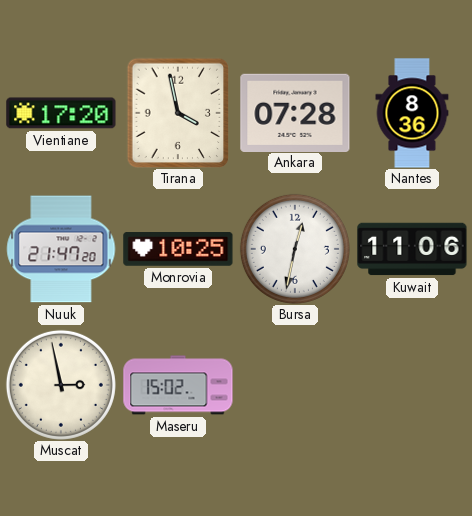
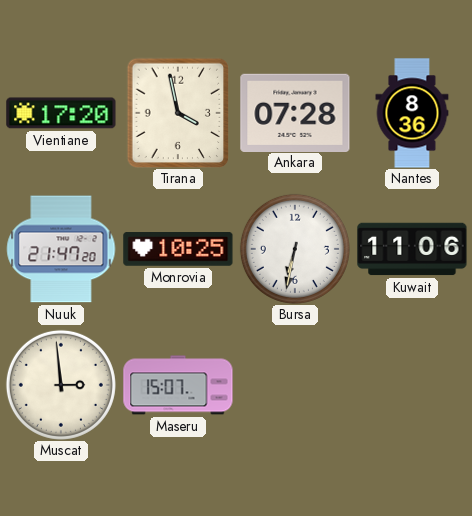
Bursa: 12:32 -> 6:32
Muscat: 2:58 -> 2:59
Maseru: 15:02 -> 15:07
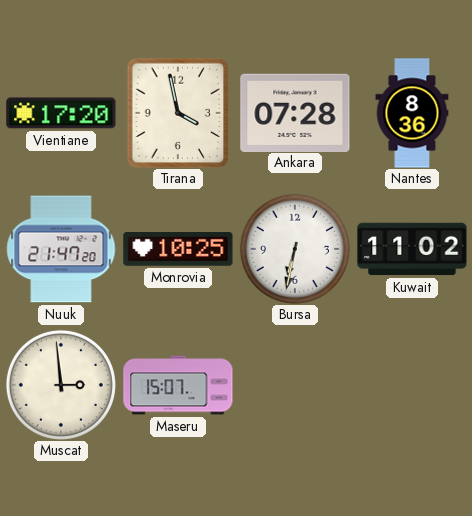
Kuwait: 11:06 -> 11:02
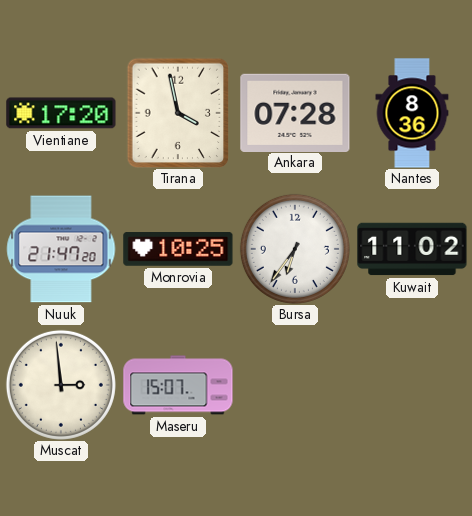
Bursa: 6:32 -> 6:36
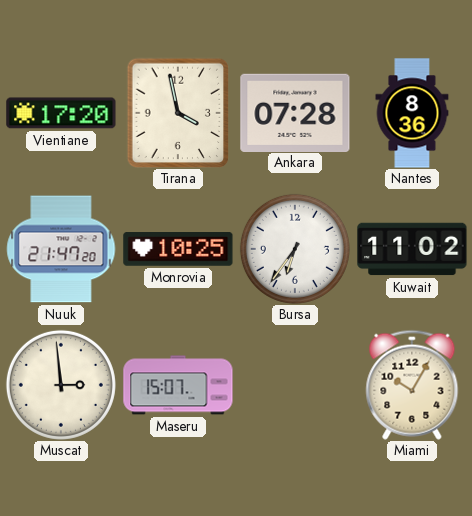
Miami: none -> 10:05
